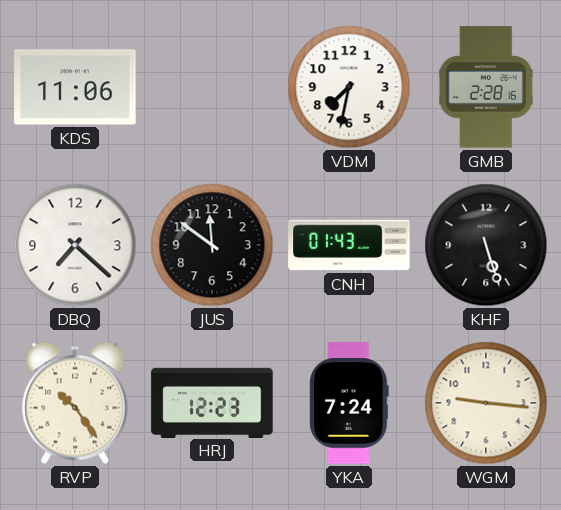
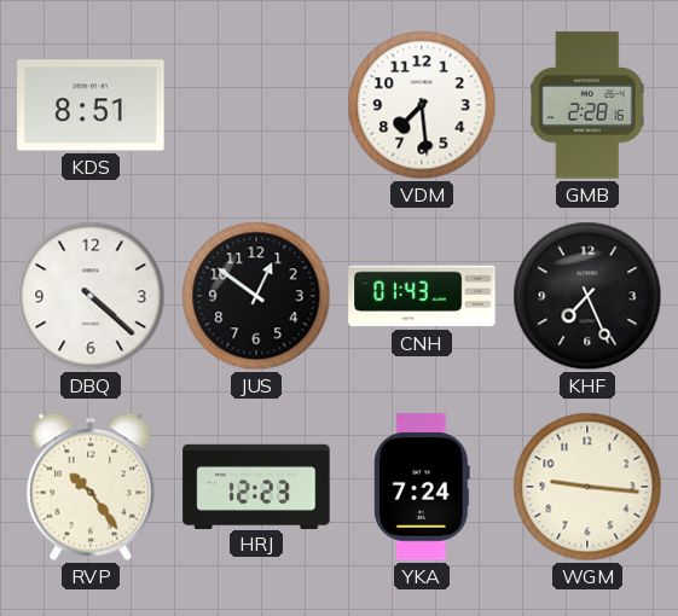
KDS: 11:06 -> 8:51
VDM: 7:32 -> 7:29
DBQ: 7:22 -> 4:22
JUS: 11:51 -> 12:51
KHF: 5:27 -> 7:26
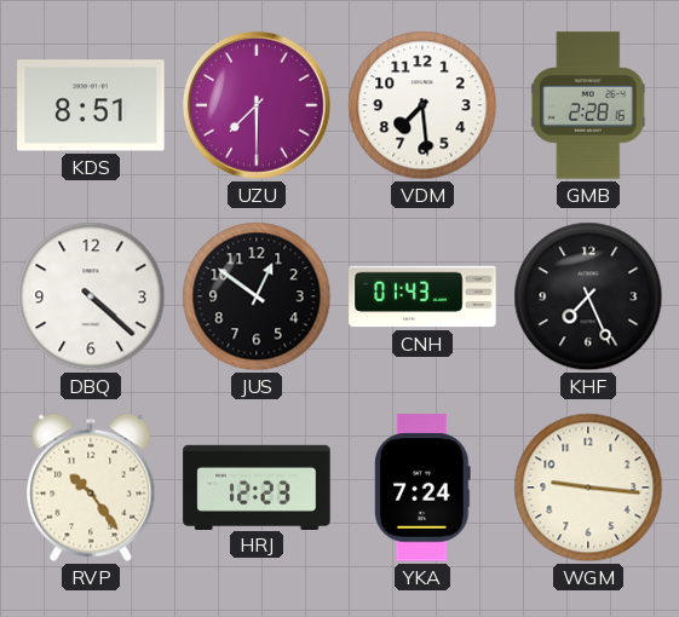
UZU: none -> 7:30
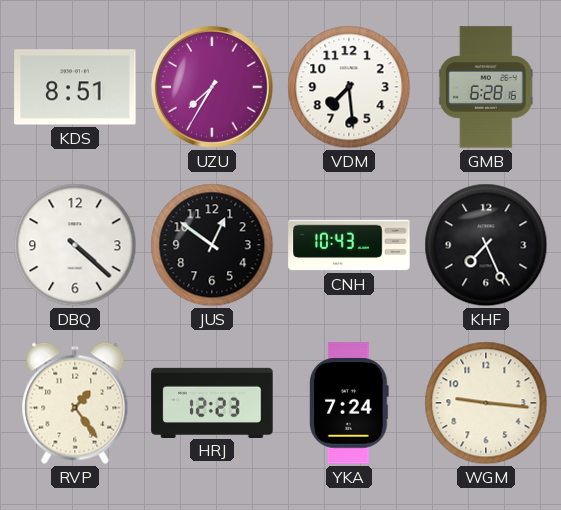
UZU: 7:30 -> 7:35
GMB: 2:28 -> 6:28
CNH: 01:43 -> 10:43
RVP: 10:24 -> 1:24
